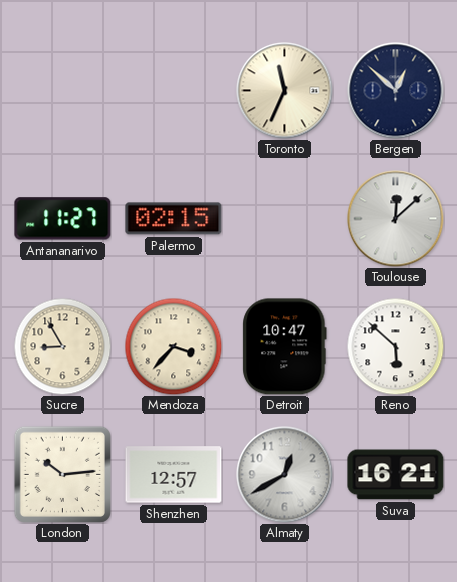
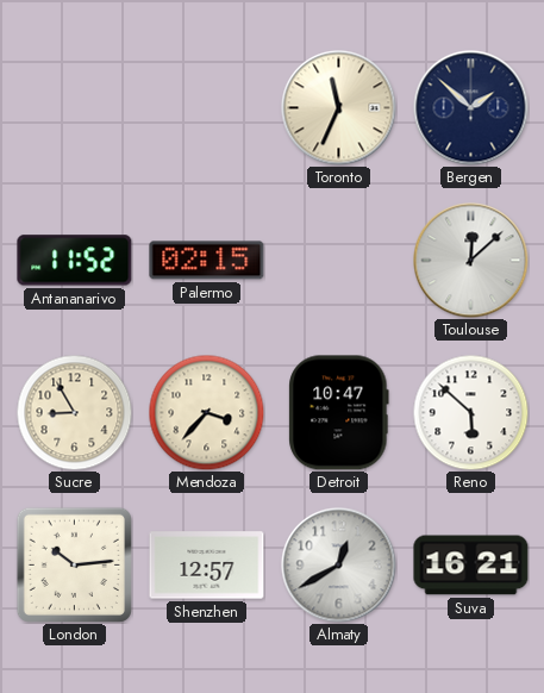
Bergen: 12:52 -> 1:52
Antananarivo: 11:27 -> 11:52
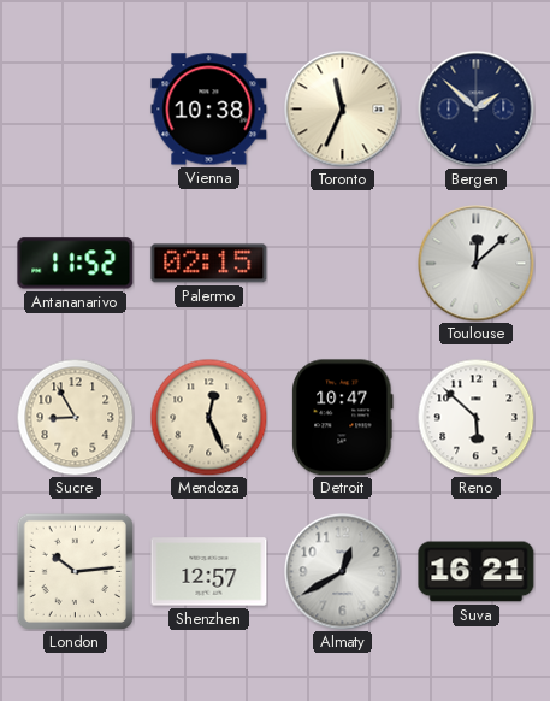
Vienna: none -> 10:38
Mendoza: 3:37 -> 12:26
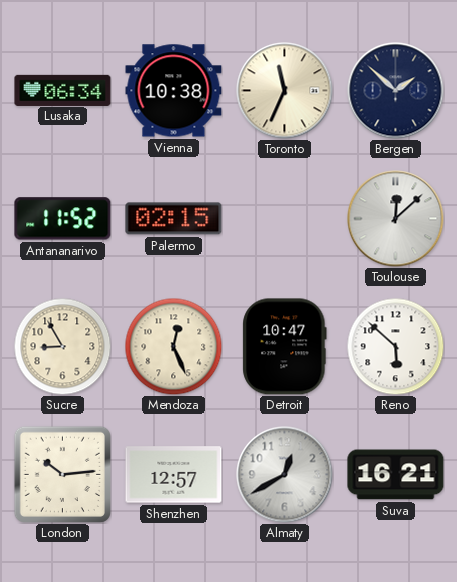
Lusaka: none -> 06:34
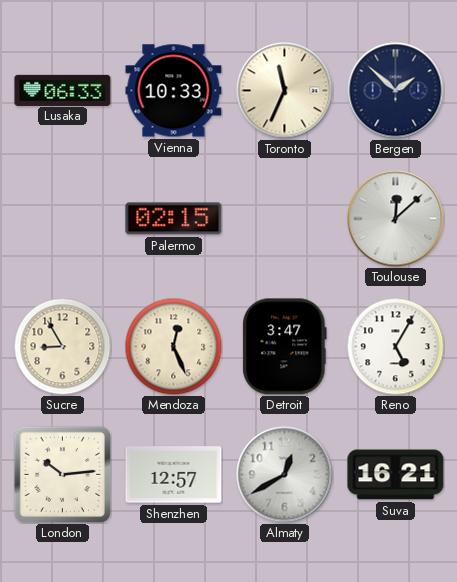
Lusaka: 06:34 -> 06:33
Vienna: 10:38 -> 10:33
Antananarivo: 11:52 -> none
Detroit: 10:47 -> 3:47
Reno: 5:52 -> 5:05
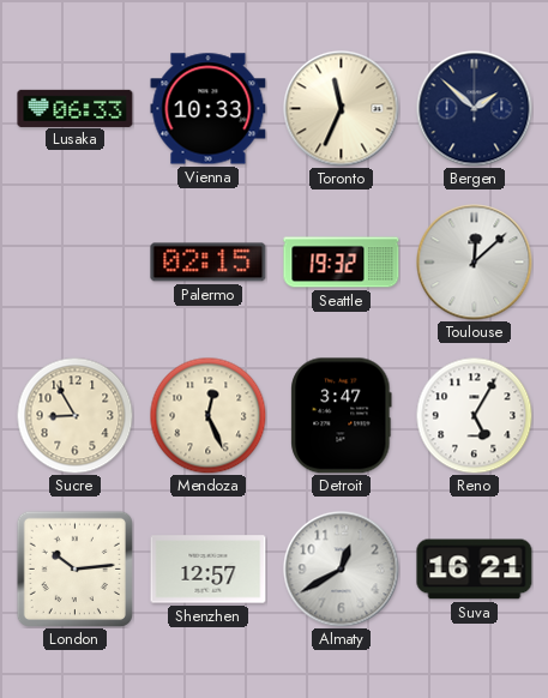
Seattle: none -> 19:32
